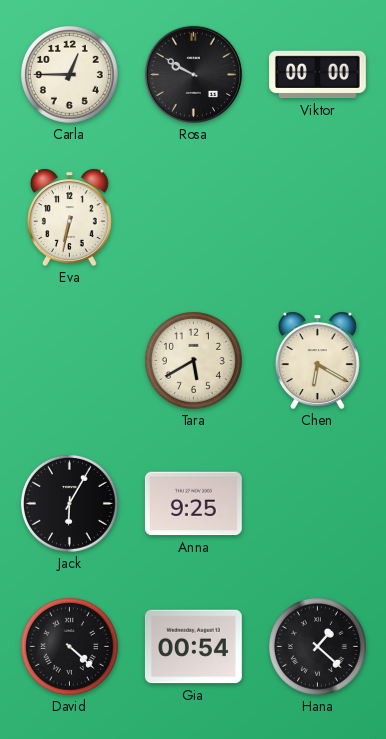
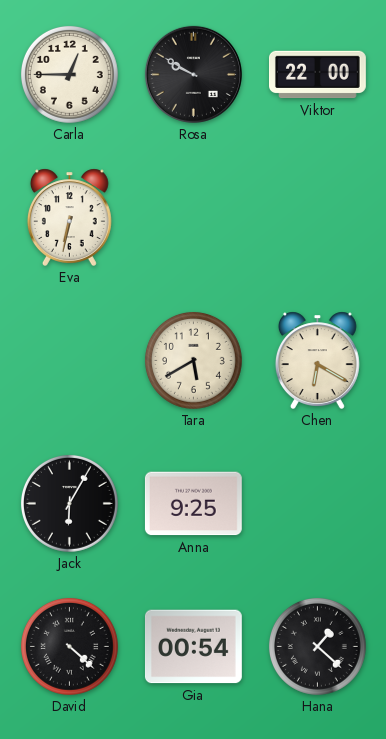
Viktor: 00:00 -> 22:00
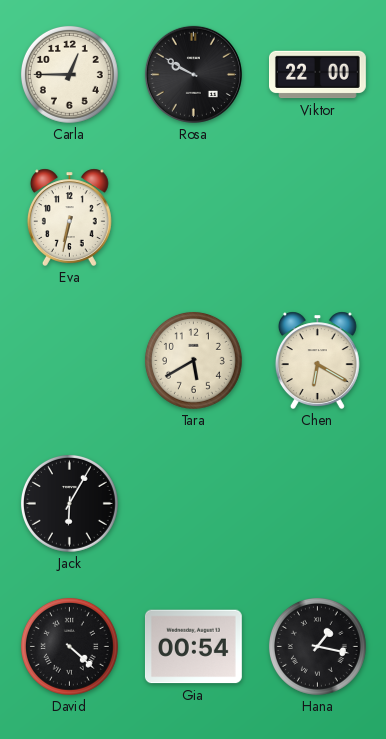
Anna: 9:25 -> none
Hana: 1:22 -> 1:17
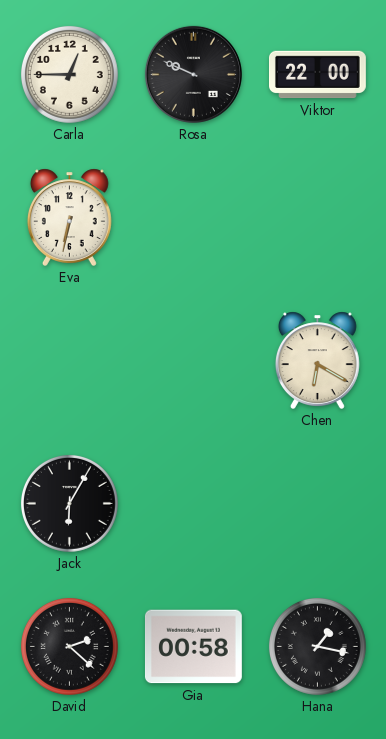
Rosa: 9:50 -> 9:49
Tara: 5:40 -> none
David: 4:22 -> 2:22
Gia: 00:54 -> 00:58
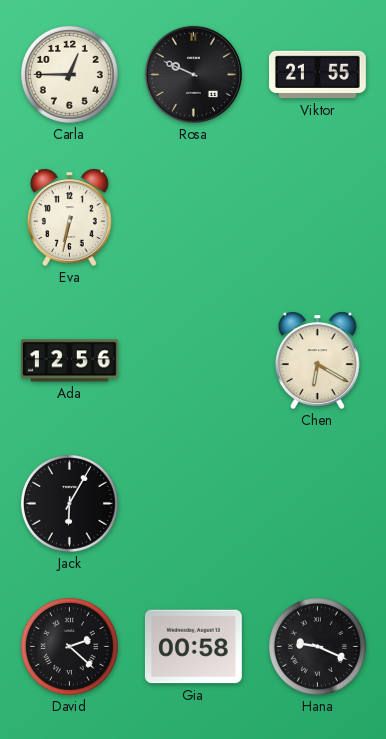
Viktor: 22:00 -> 21:55
Ada: none -> 12:56
Hana: 1:17 -> 9:19
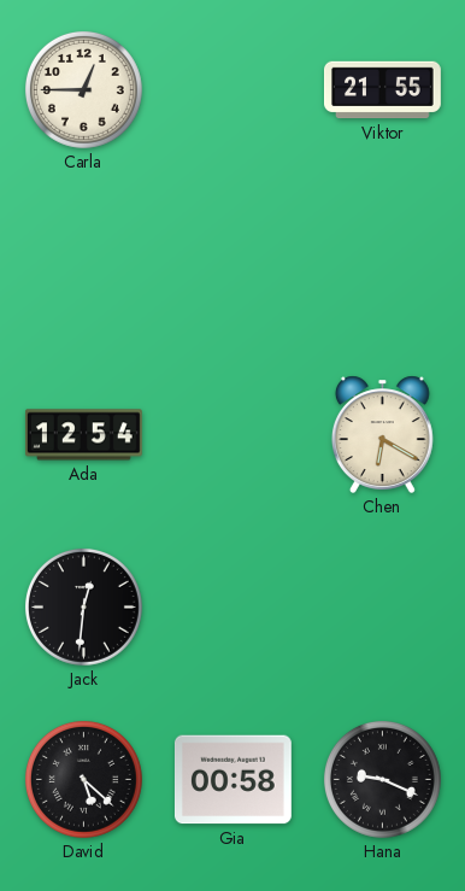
Rosa: 9:49 -> none
Eva: 6:32 -> none
Ada: 12:56 -> 12:54
Jack: 6:05 -> 12:31
David: 2:22 -> 5:22
